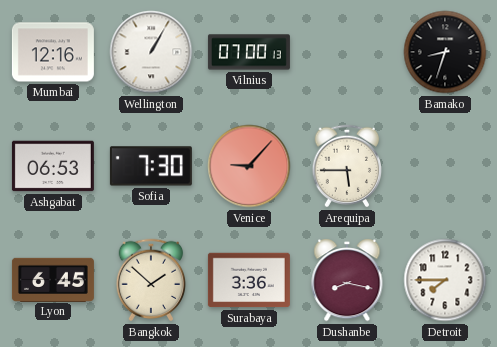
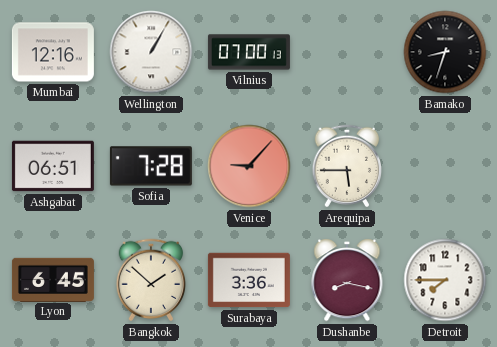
Ashgabat: 06:53 -> 06:51
Sofia: 7:30 -> 7:28
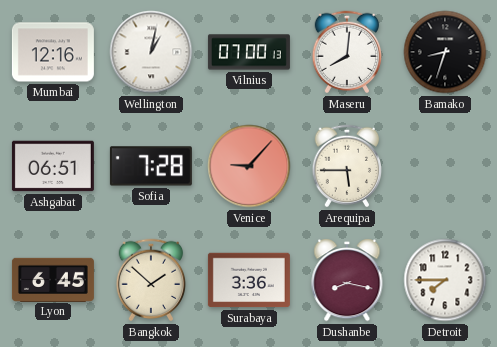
Wellington: 1:05 -> 1:02
Maseru: none -> 8:01
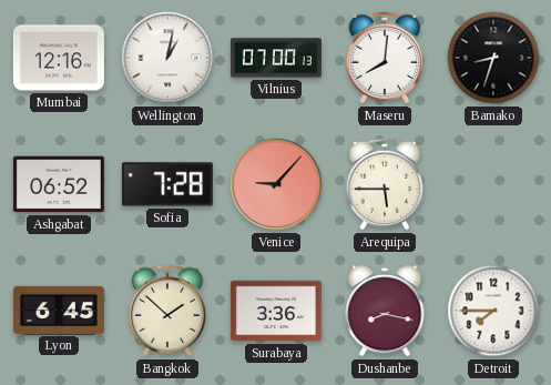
Ashgabat: 06:51 -> 06:52
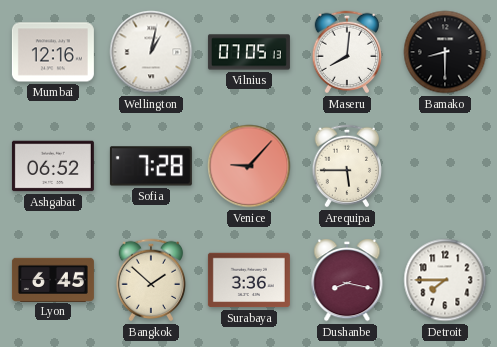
Vilnius: 07:00 -> 07:05
Bamako: 8:33 -> 8:30
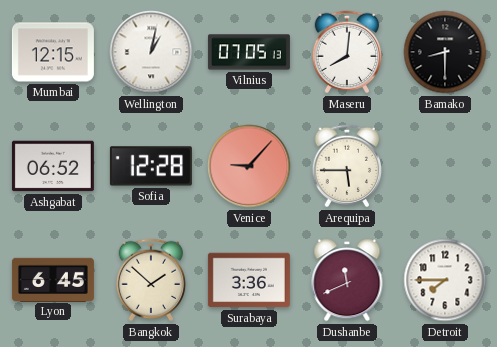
Mumbai: 12:16 -> 12:15
Sofia: 7:28 -> 12:28
Dushanbe: 8:17 -> 11:41
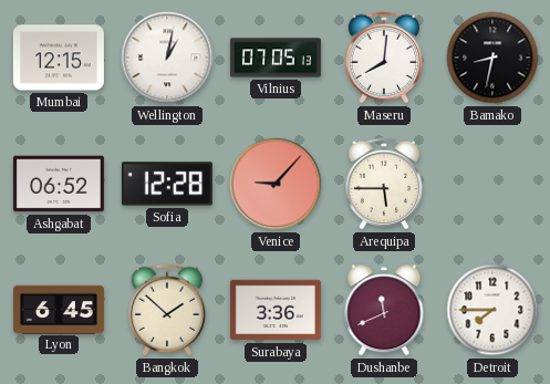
Bamako: 8:30 -> 8:32
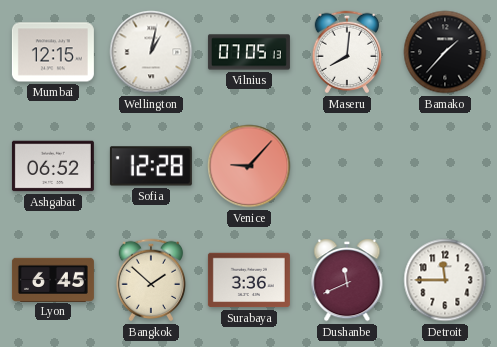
Bamako: 8:32 -> 1:37
Arequipa: 5:45 -> none
Detroit: 7:45 -> 11:45
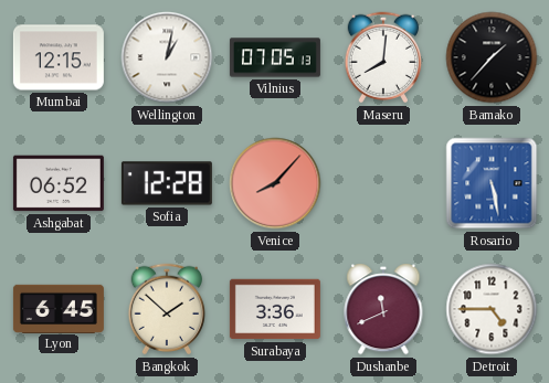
Venice: 9:07 -> 8:07
Rosario: none -> 5:28
Detroit: 11:45 -> 4:45
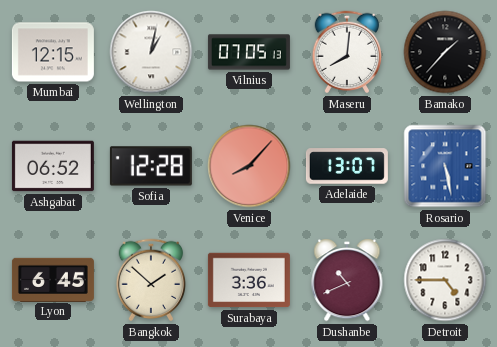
Adelaide: none -> 13:07
Dushanbe: 11:41 -> 10:41
